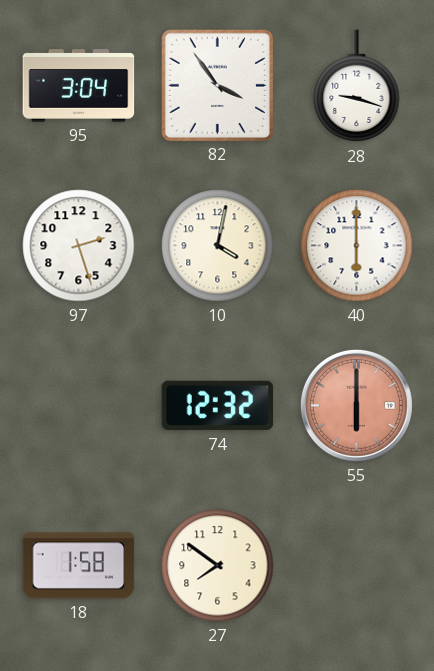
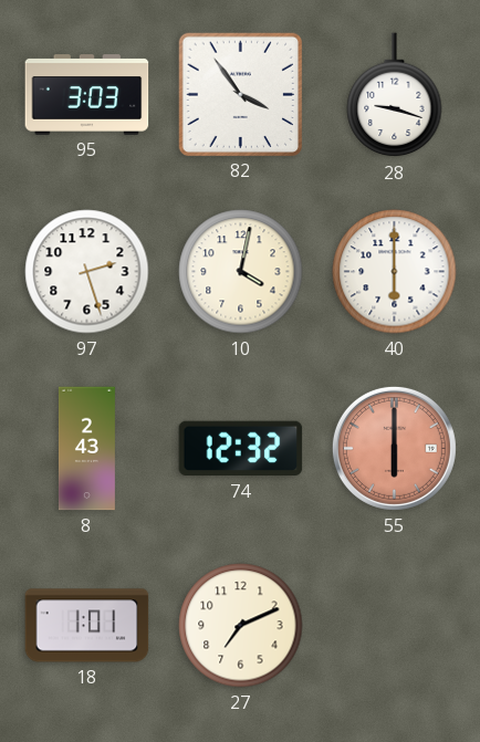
95: 3:04 -> 3:03
8: none -> 2:43
18: 1:58 -> 1:01
27: 7:51 -> 7:11
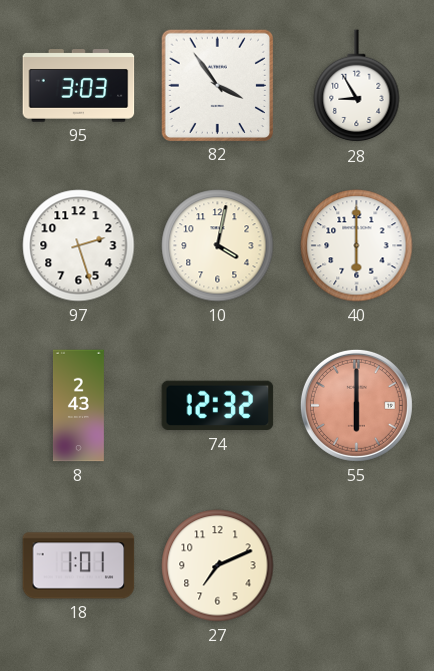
28: 9:18 -> 8:55
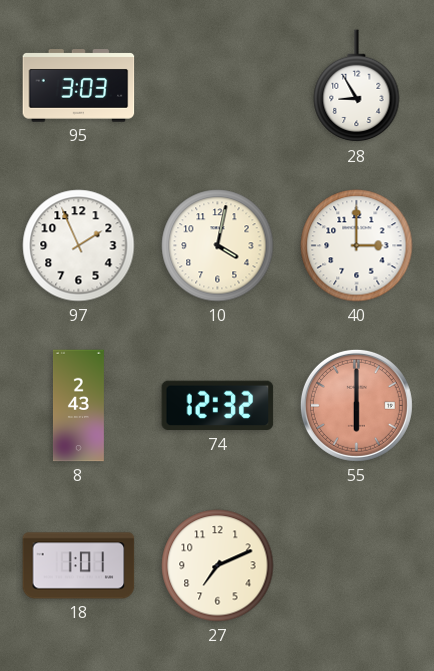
82: 3:54 -> none
97: 2:27 -> 1:56
40: 6:00 -> 3:00
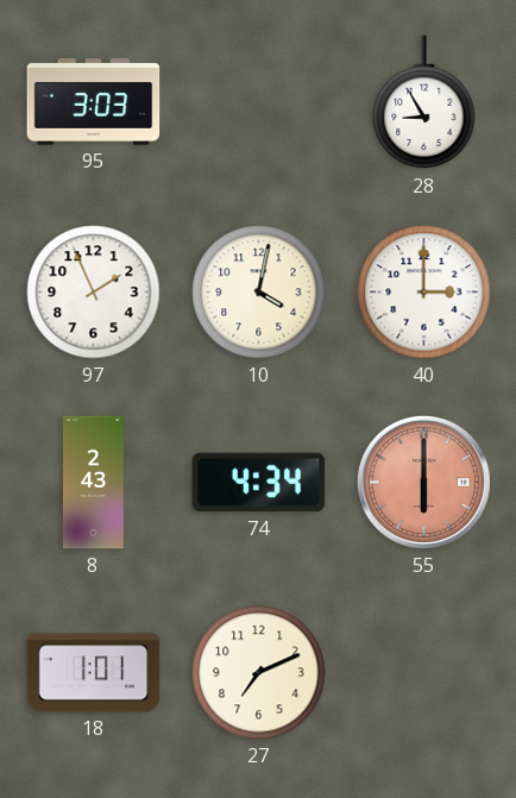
74: 12:32 -> 4:34
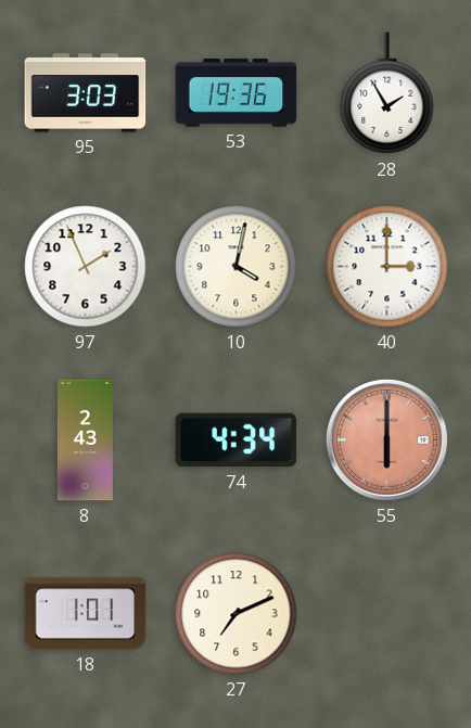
53: none -> 19:36
28: 8:55 -> 1:55
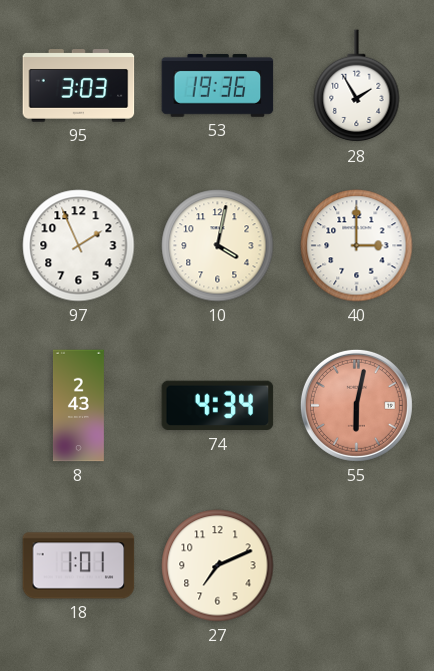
55: 6:00 -> 6:02
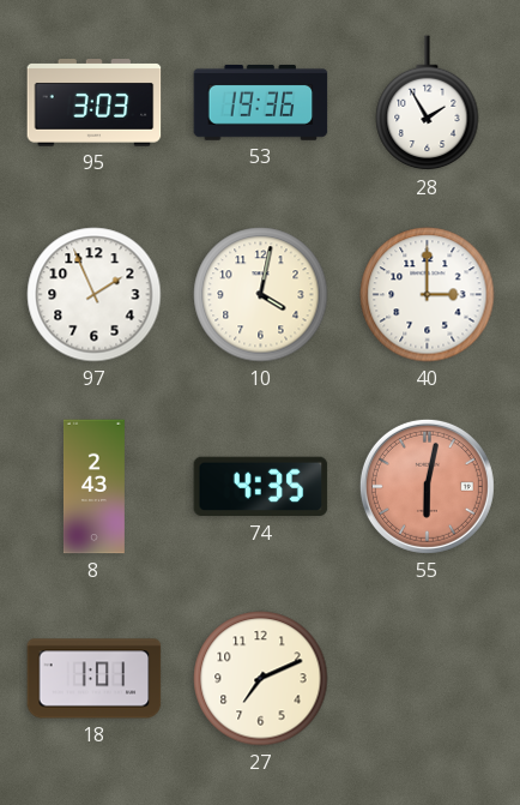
74: 4:34 -> 4:35
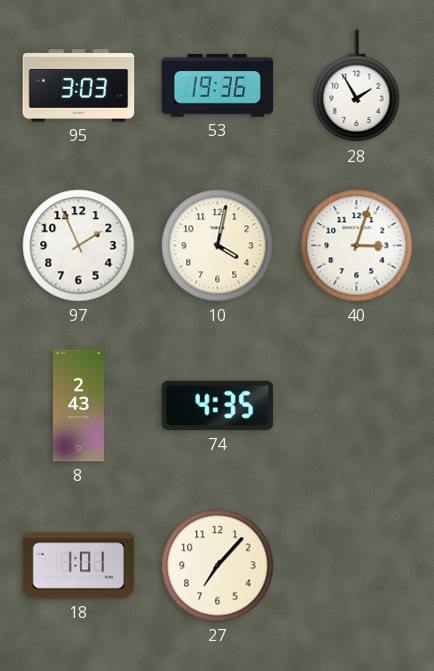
40: 3:00 -> 3:03
55: 6:02 -> none
27: 7:11 -> 7:07
